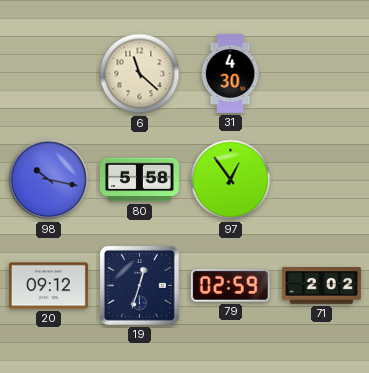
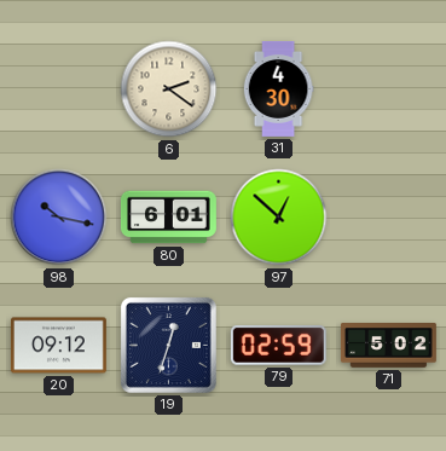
6: 11:22 -> 2:21
80: 5:58 -> 6:01
97: 12:54 -> 12:52
71: 2:02 -> 5:02
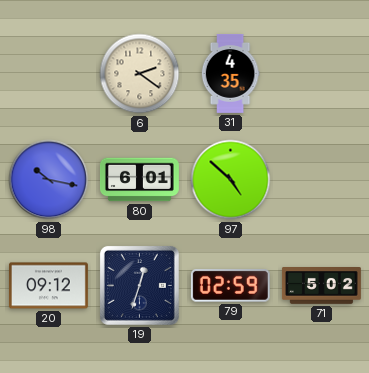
31: 4:30 -> 4:35
97: 12:52 -> 4:52
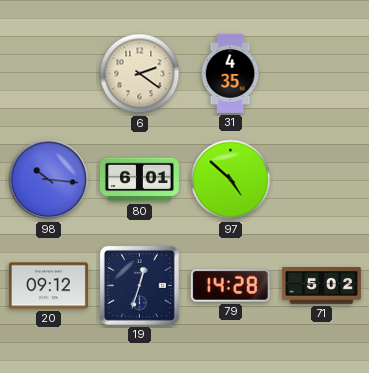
98: 10:17 -> 10:16
79: 02:59 -> 14:28
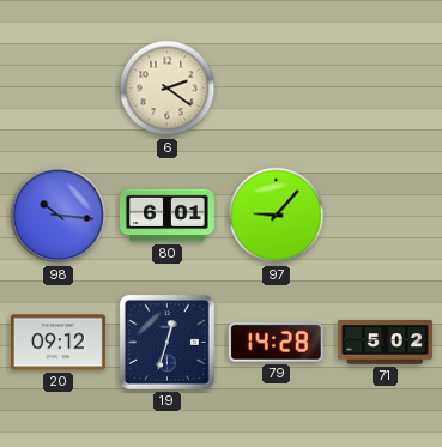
31: 4:35 -> none
97: 4:52 -> 9:07
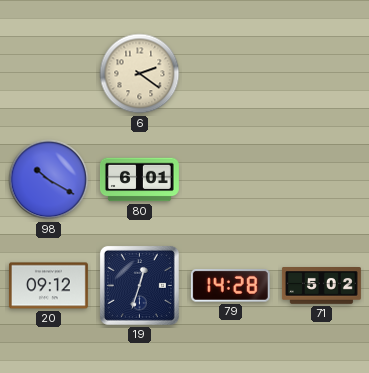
98: 10:16 -> 10:20
97: 9:07 -> none
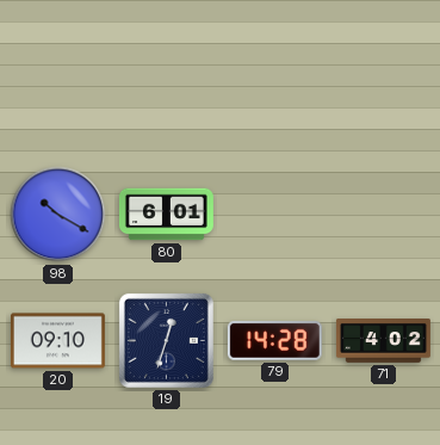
6: 2:21 -> none
20: 09:12 -> 09:10
71: 5:02 -> 4:02
